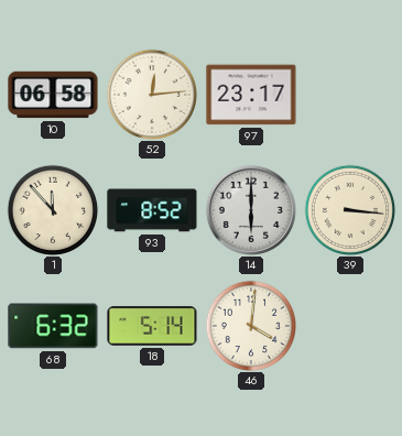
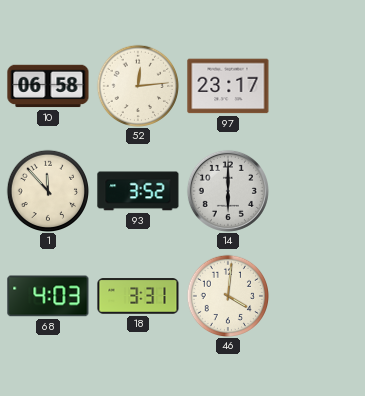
93: 8:52 -> 3:52
39: 3:16 -> none
68: 6:32 -> 4:03
18: 5:14 -> 3:31
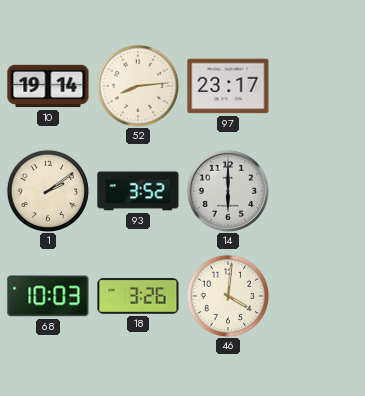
10: 06:58 -> 19:14
52: 12:14 -> 8:14
1: 11:53 -> 2:09
68: 4:03 -> 10:03
18: 3:31 -> 3:26
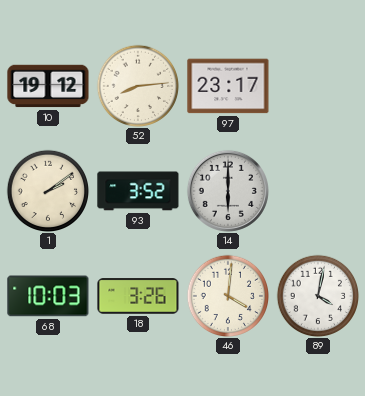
10: 19:14 -> 19:12
89: none -> 4:02
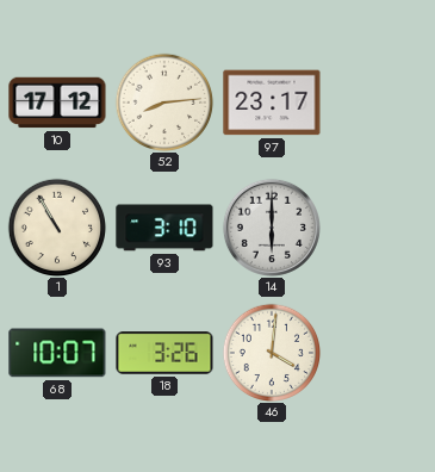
10: 19:12 -> 17:12
1: 2:09 -> 10:55
93: 3:52 -> 3:10
68: 10:03 -> 10:07
89: 4:02 -> none
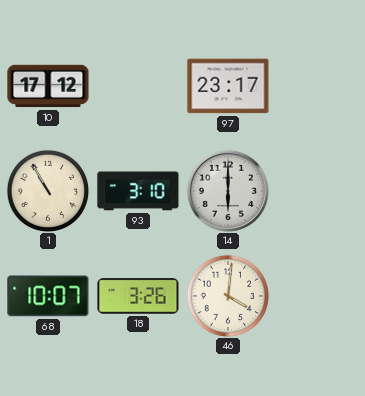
52: 8:14 -> none
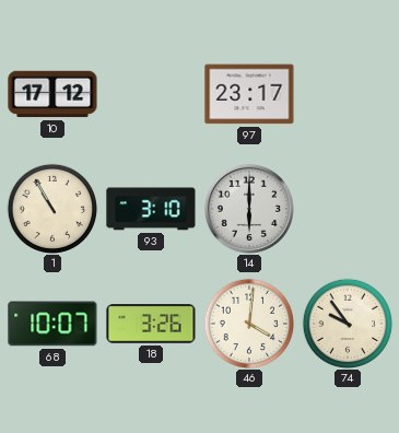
74: none -> 9:54
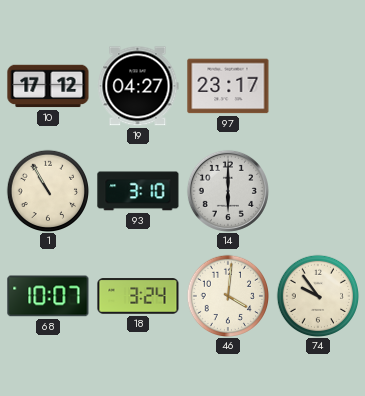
19: none -> 04:27
18: 3:26 -> 3:24
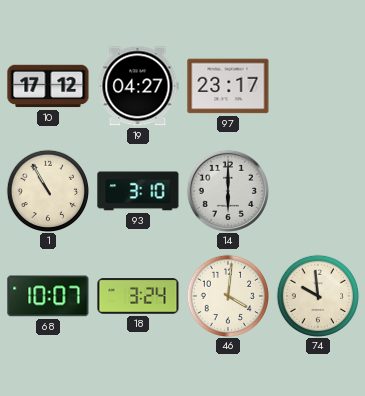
74: 9:54 -> 9:59
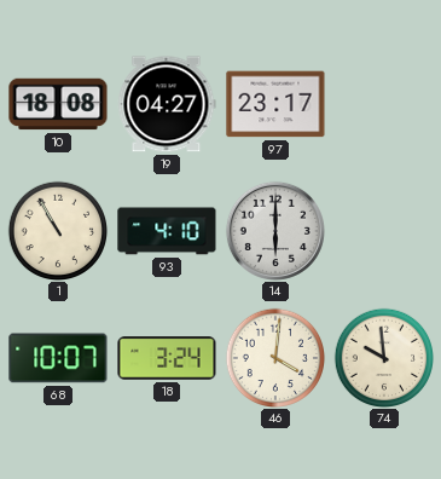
10: 17:12 -> 18:08
93: 3:10 -> 4:10
